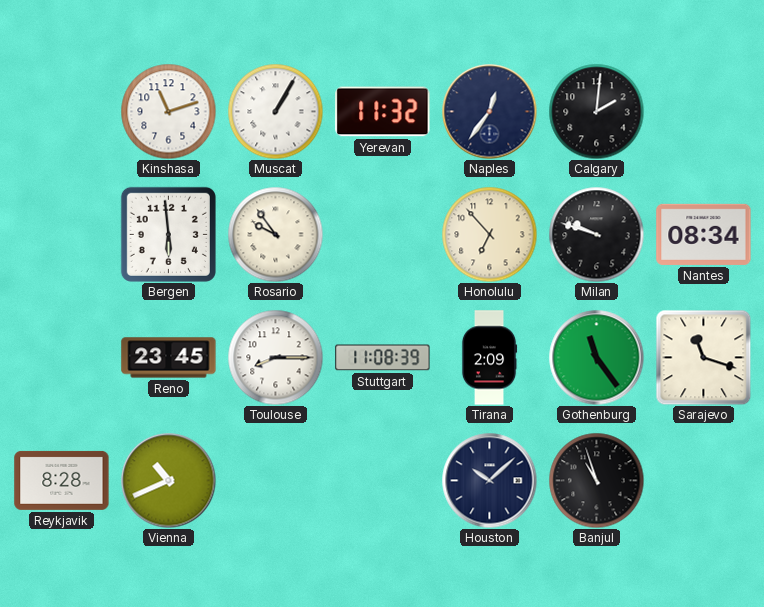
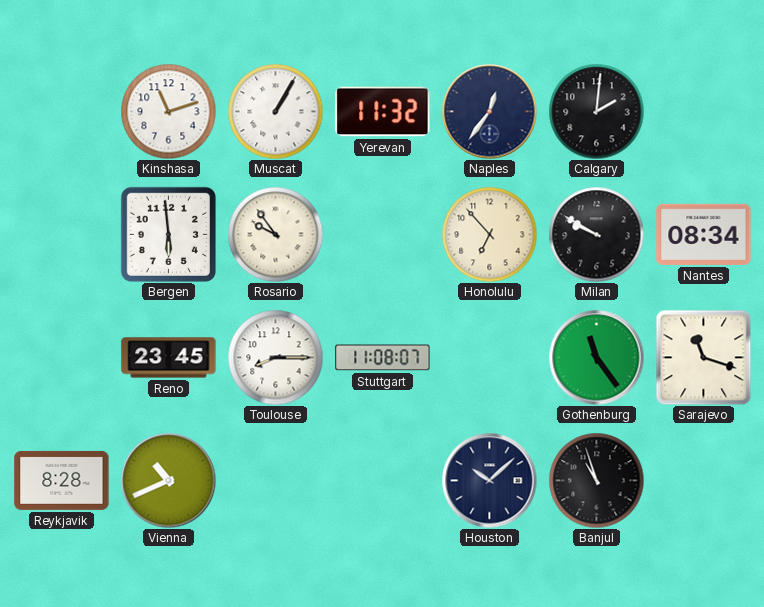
Milan: 9:48 -> 9:50
Stuttgart: 11:08:39 -> 11:08:07
Tirana: 2:09 -> none
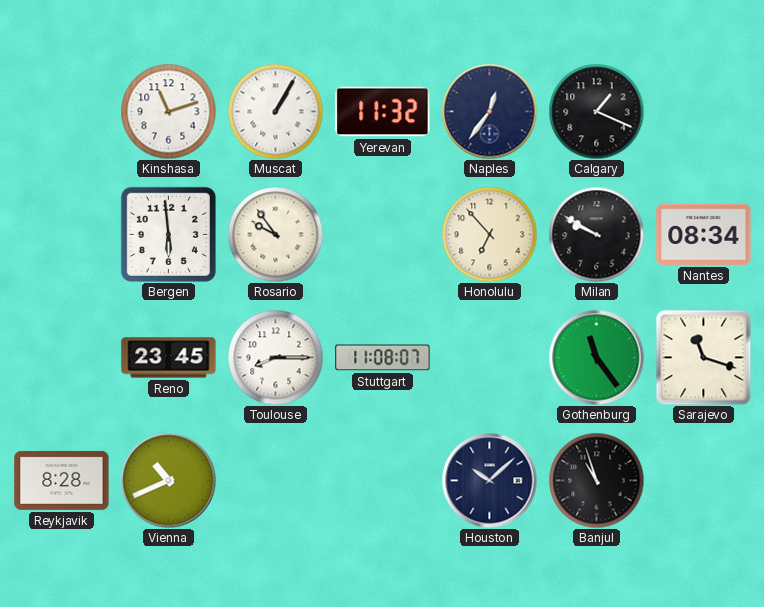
Calgary: 2:01 -> 1:19
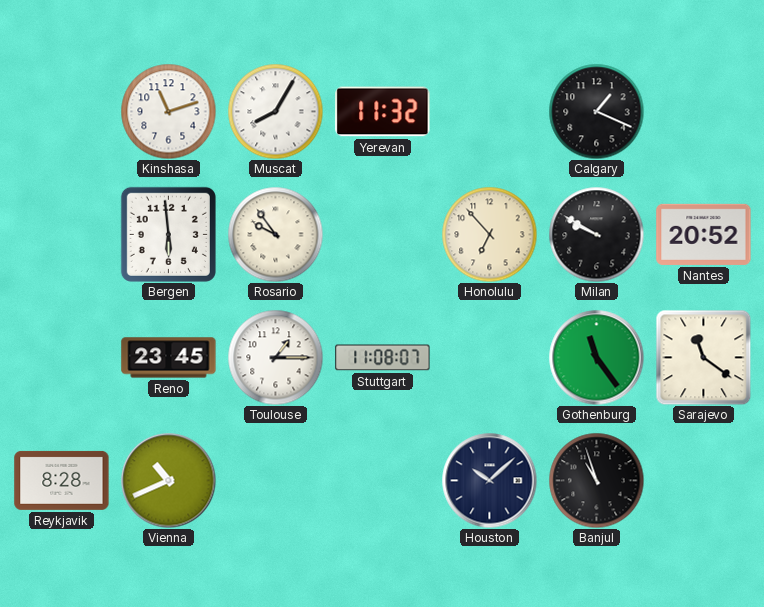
Muscat: 1:05 -> 8:05
Naples: 12:36 -> none
Nantes: 08:34 -> 20:52
Toulouse: 8:15 -> 1:15
Sarajevo: 11:18 -> 11:21
